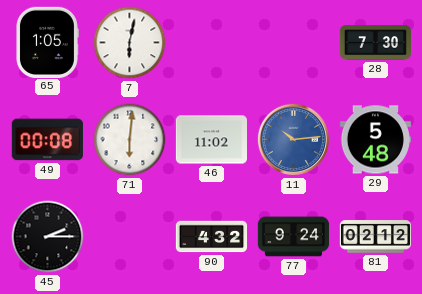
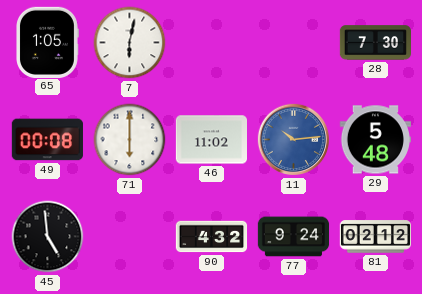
71: 6:01 -> 6:00
45: 2:15 -> 4:59
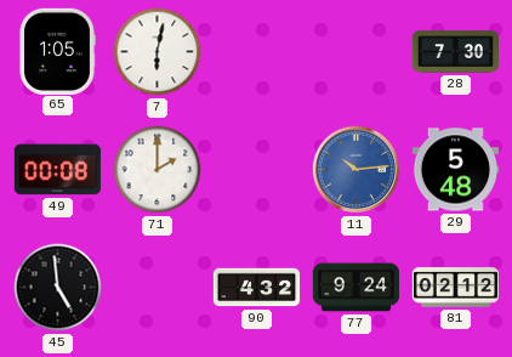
71: 6:00 -> 2:00
46: 11:02 -> none
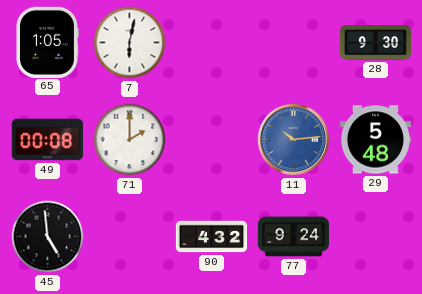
28: 7:30 -> 9:30
81: 02:12 -> none
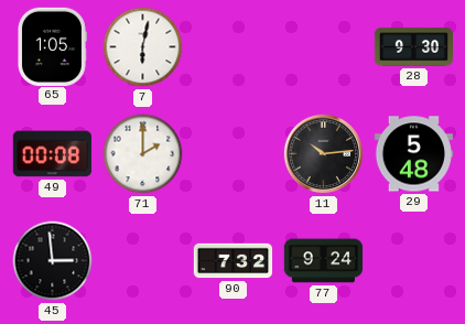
11 dial: blue -> black
45: 4:59 -> 2:59
90: 4:32 -> 7:32
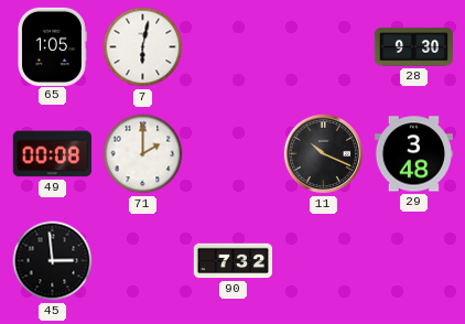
11: 10:14 -> 10:19
29: 5:48 -> 3:48
77: 9:24 -> none
